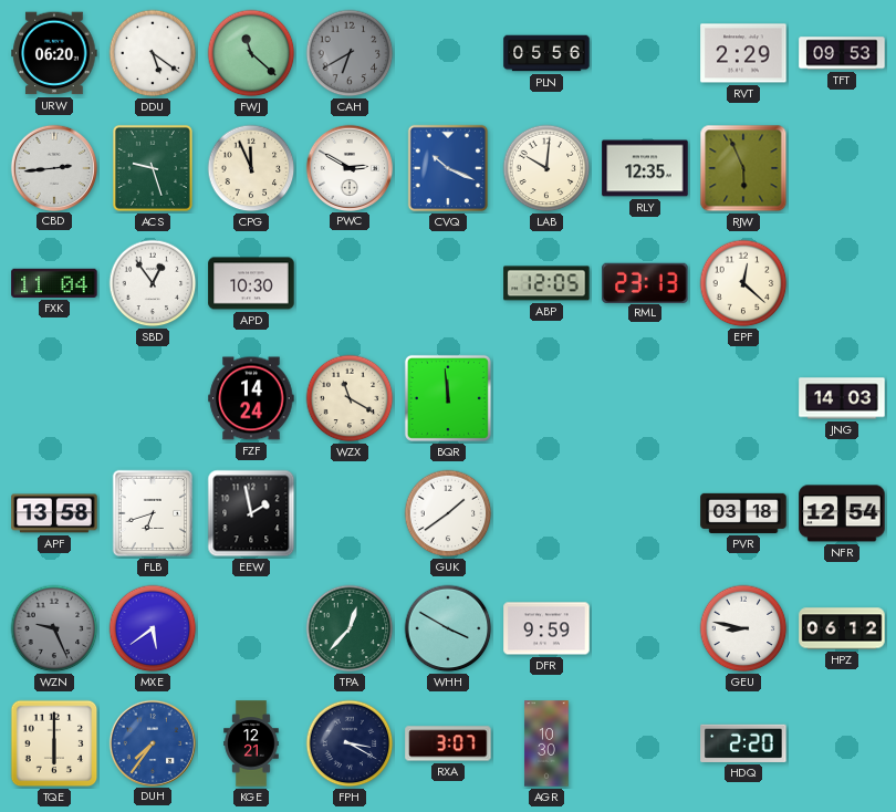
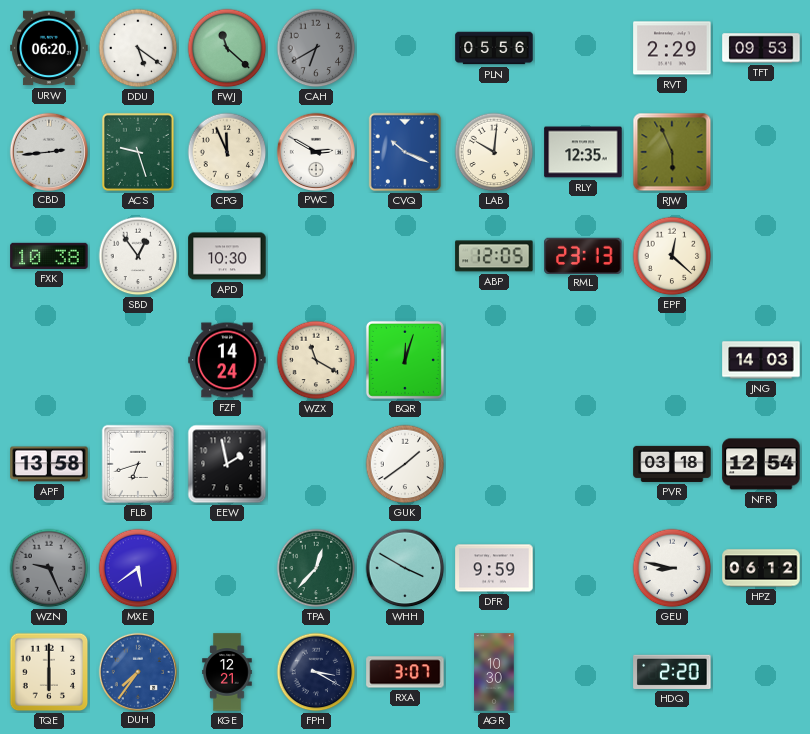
FXK: 11:04 -> 10:38
BQR: 11:59 -> 12:03
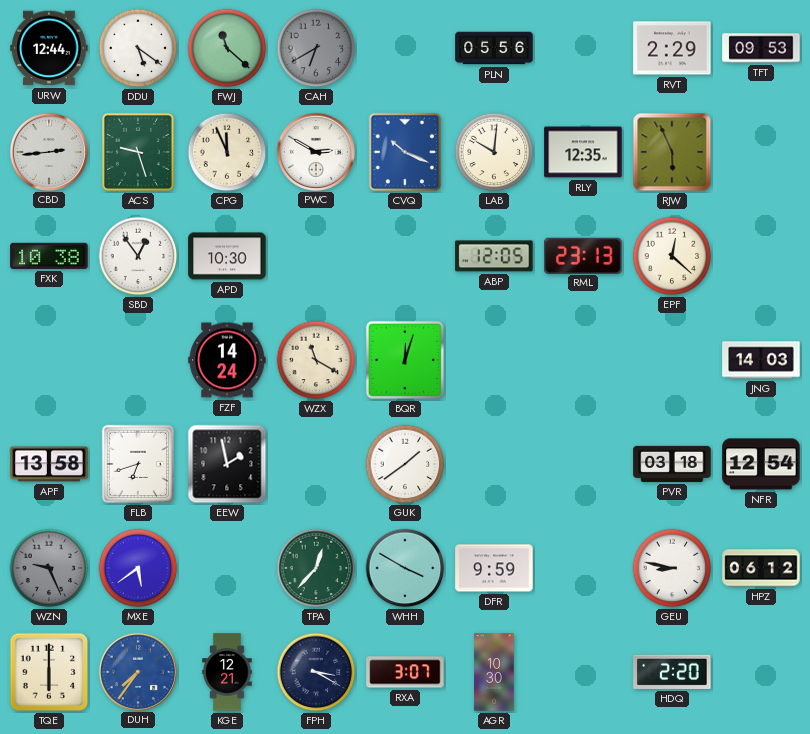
URW: 06:20 -> 12:44
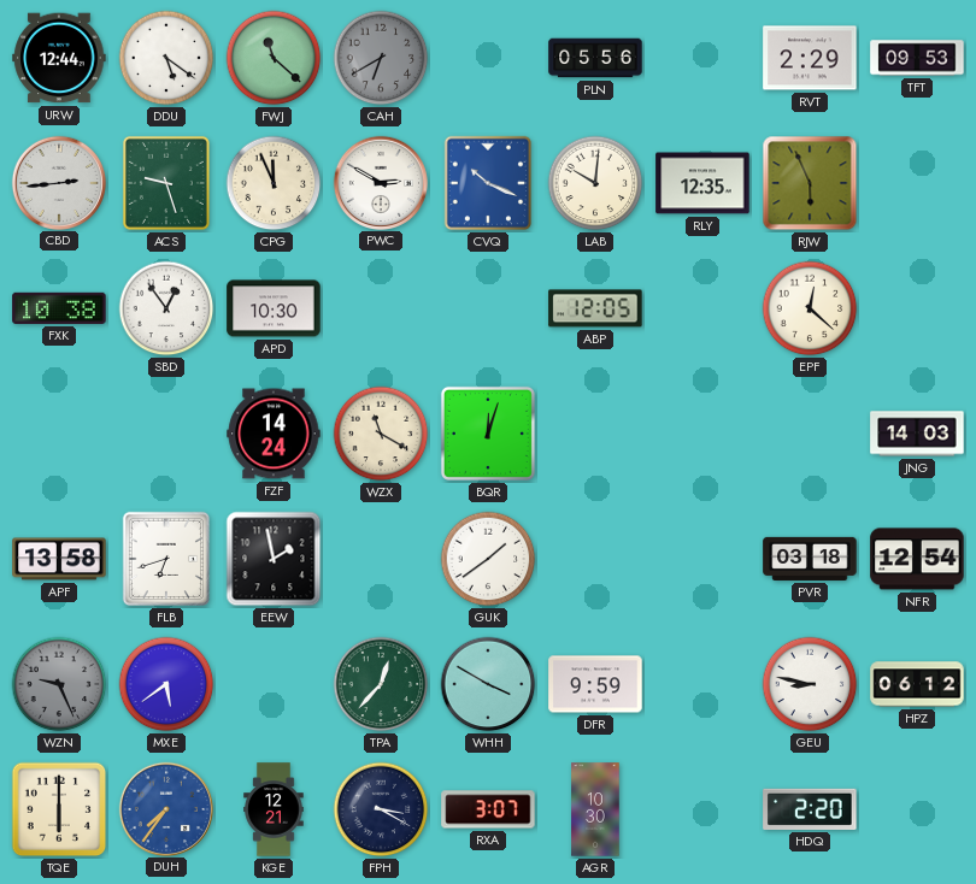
RML: 23:13 -> none
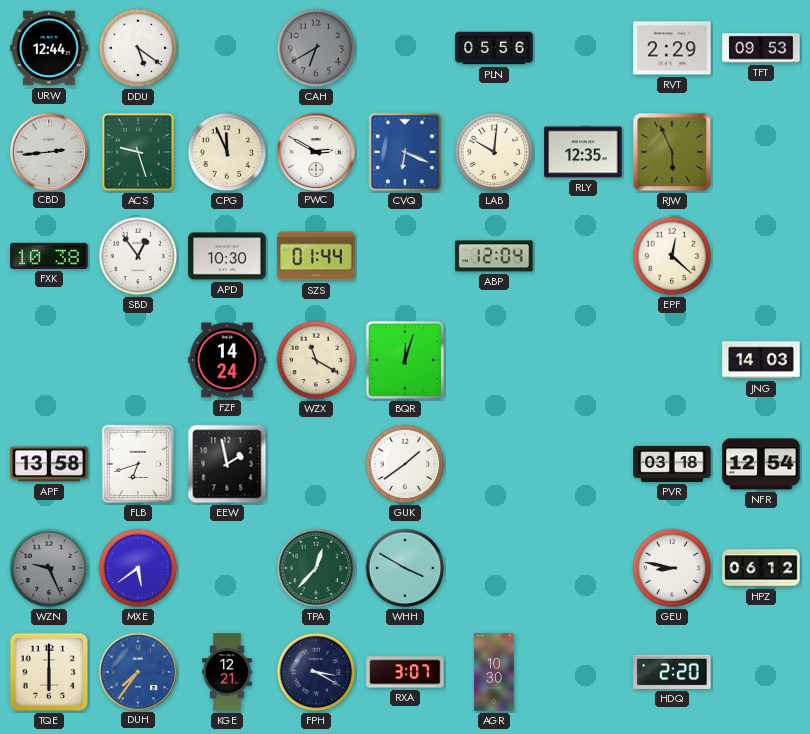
FWJ: 11:22 -> none
CVQ: 10:19 -> 6:19
SZS: none -> 01:44
ABP: 12:05 -> 12:04
DFR: 9:59 -> none
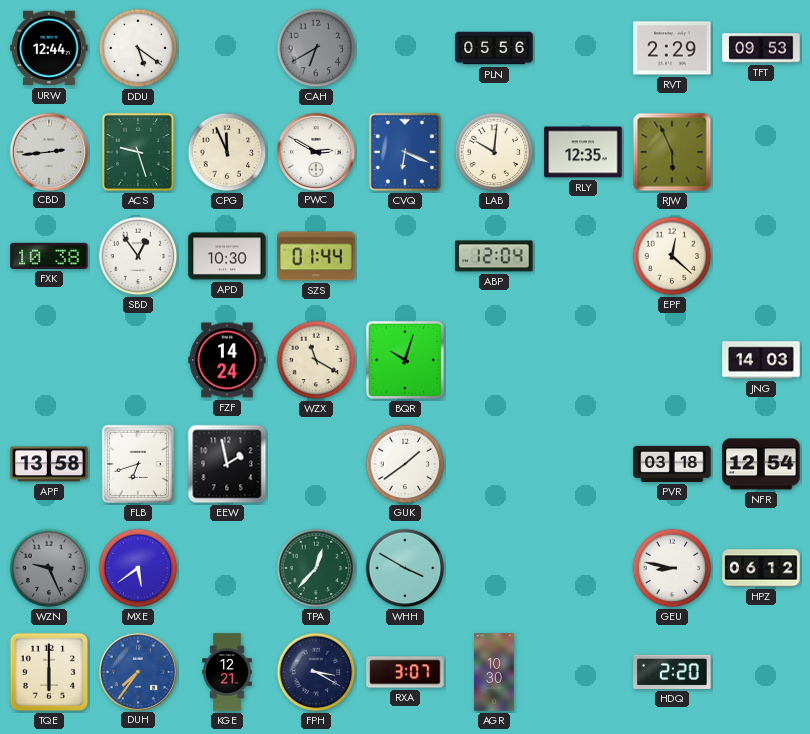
BQR: 12:03 -> 10:03
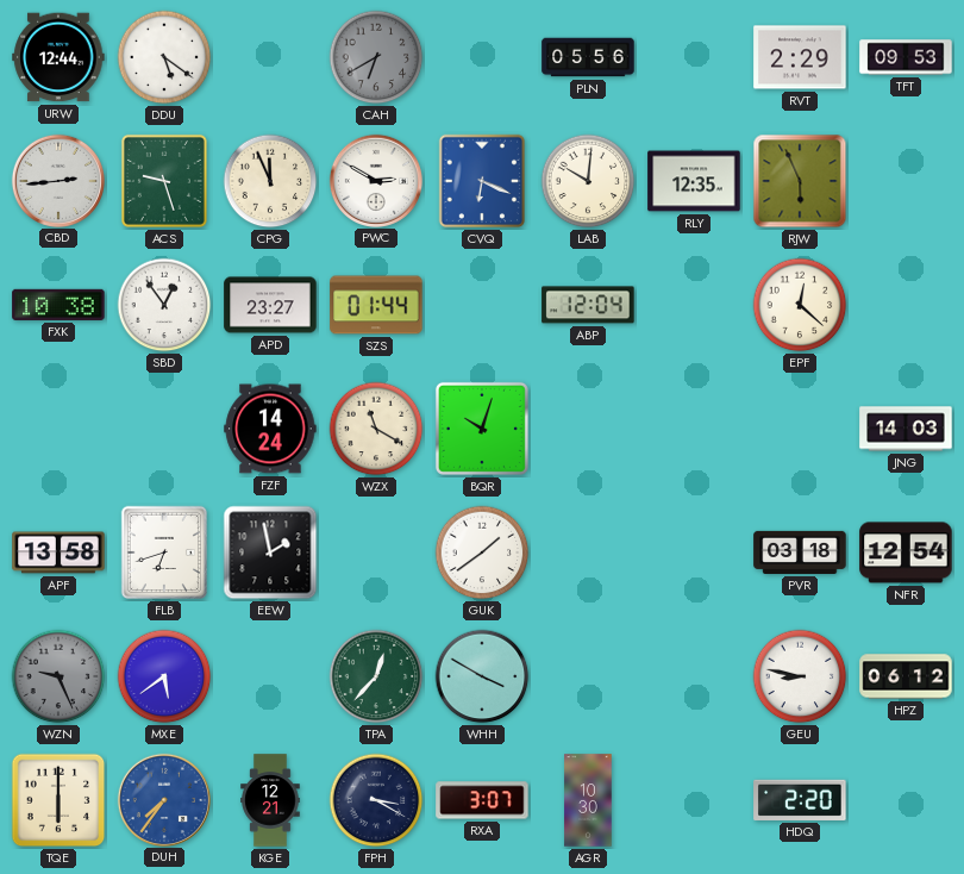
APD: 10:30 -> 23:27
